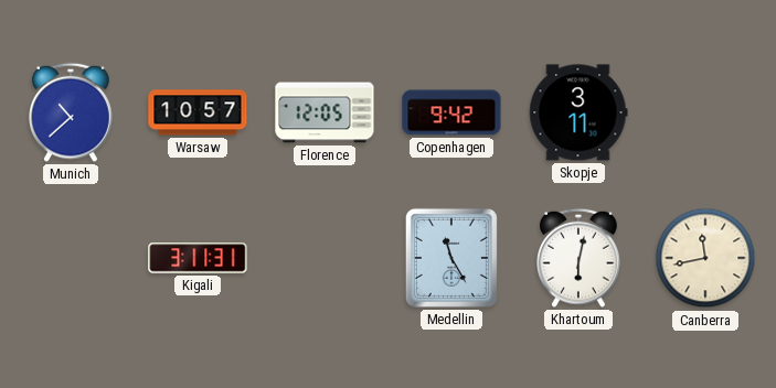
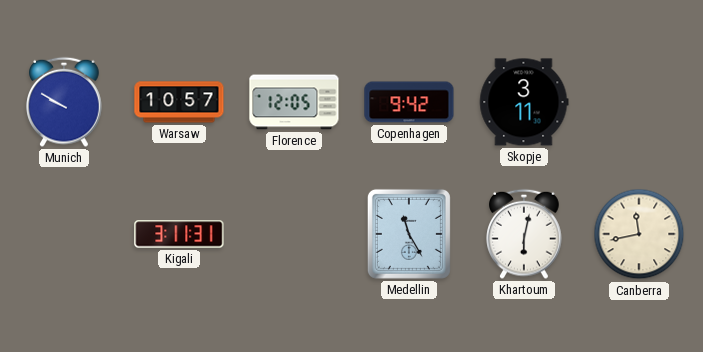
Munich: 10:38 -> 9:50
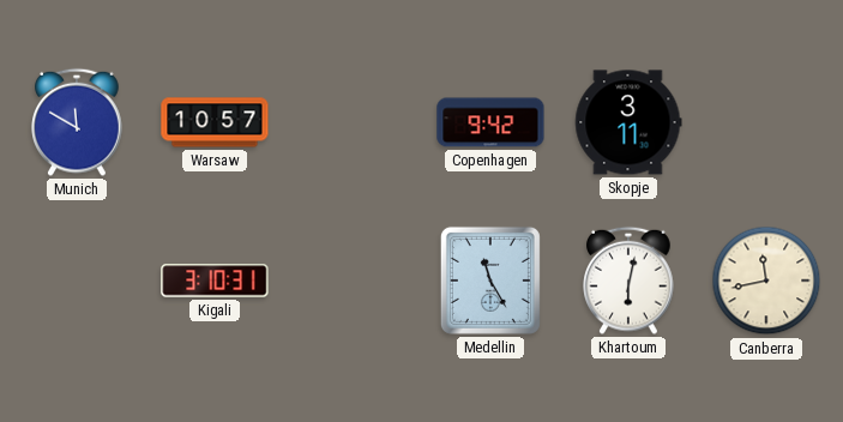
Munich: 9:50 -> 11:50
Florence: 12:05 -> none
Kigali: 3:11 -> 3:10
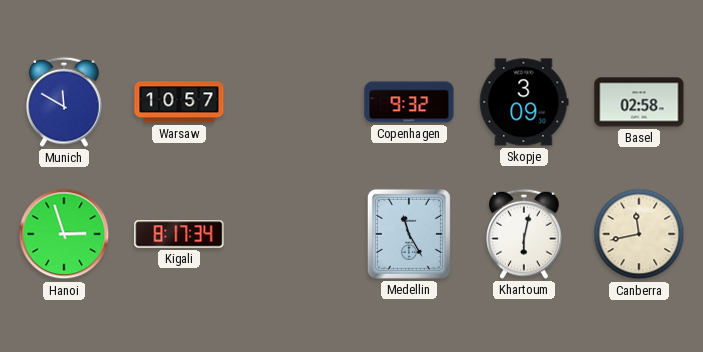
Copenhagen: 9:42 -> 9:32
Skopje: 3:11 -> 3:09
Basel: none -> 02:58
Hanoi: none -> 2:57
Kigali: 3:10 -> 8:17
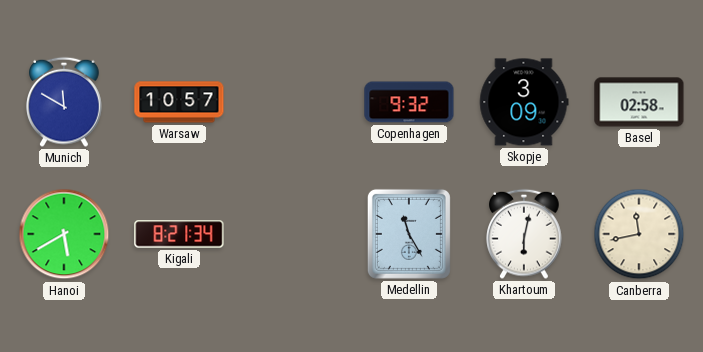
Hanoi: 2:57 -> 5:40
Kigali: 8:17 -> 8:21
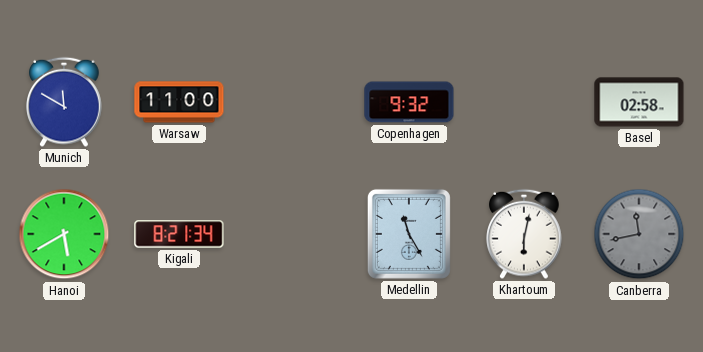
Warsaw: 10:57 -> 11:00
Skopje: 3:09 -> none
Canberra dial: cream -> grey
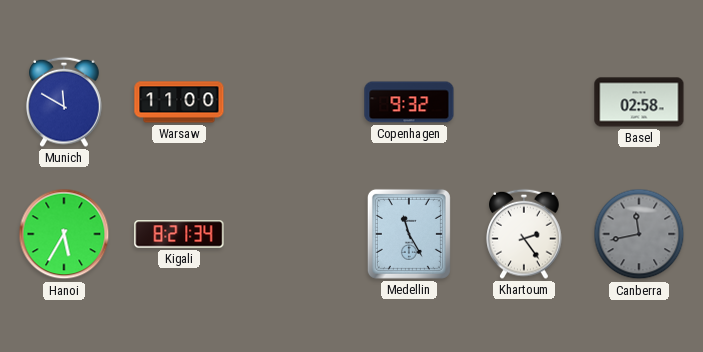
Hanoi: 5:40 -> 5:35
Khartoum: 6:02 -> 2:24
